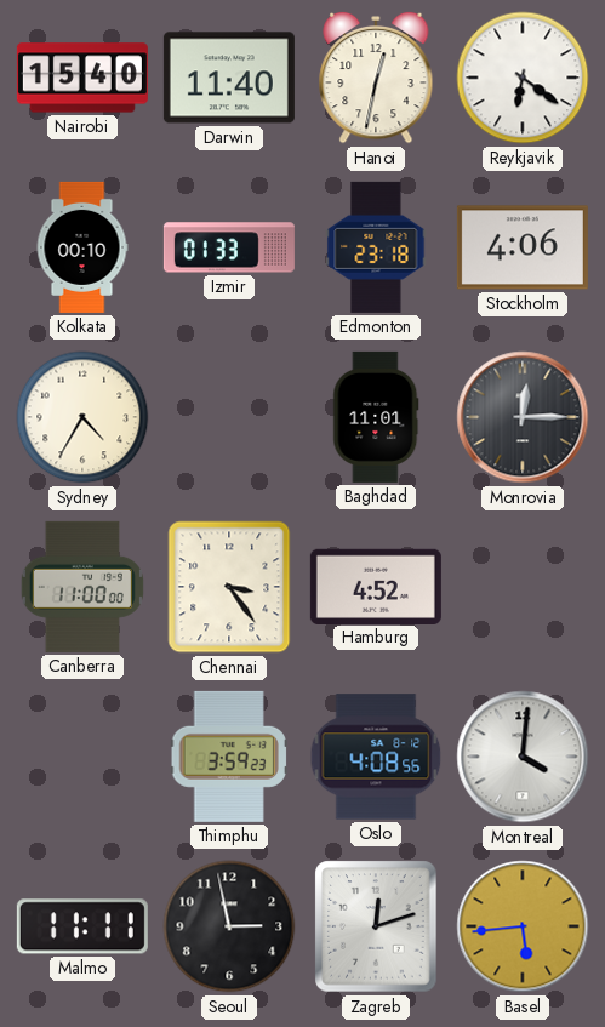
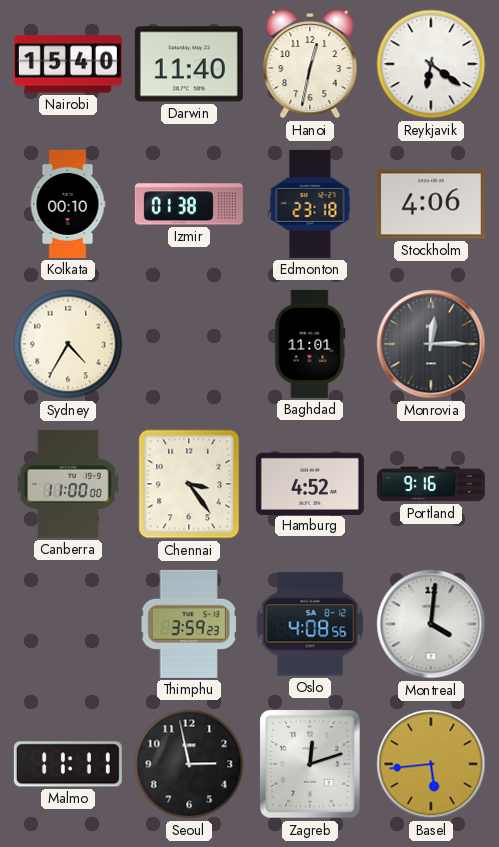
Izmir: 01:33 -> 01:38
Portland: none -> 9:16
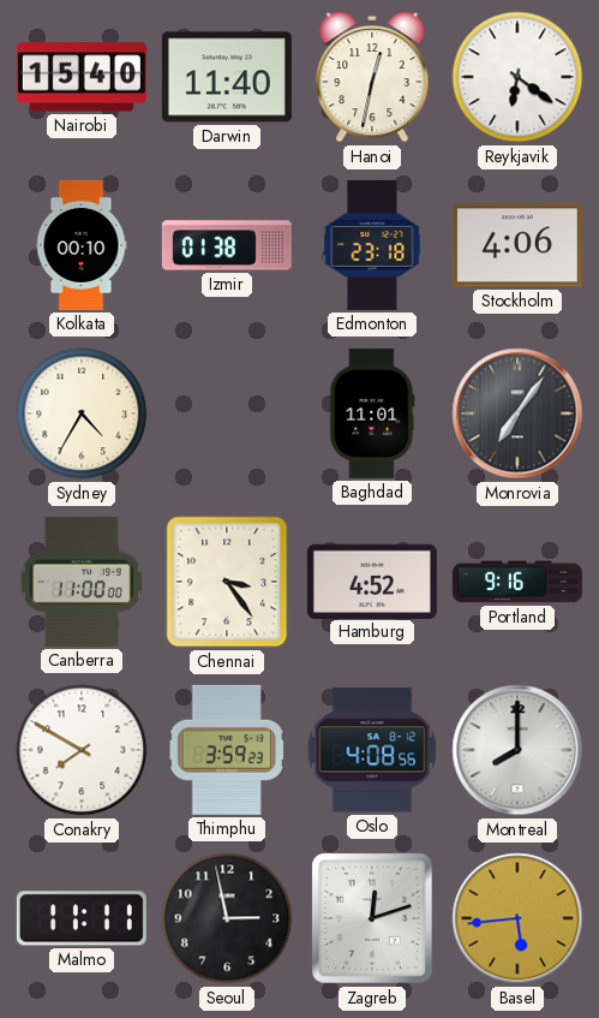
Monrovia: 12:15 -> 7:06
Conakry: none -> 7:50
Montreal: 4:01 -> 8:00
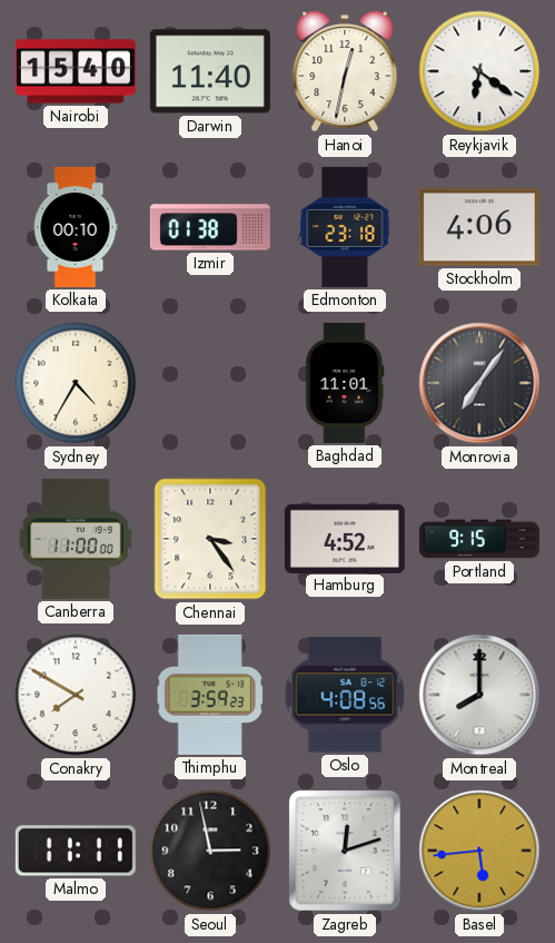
Portland: 9:16 -> 9:15
